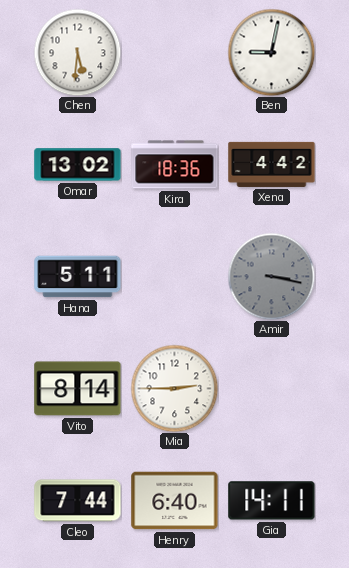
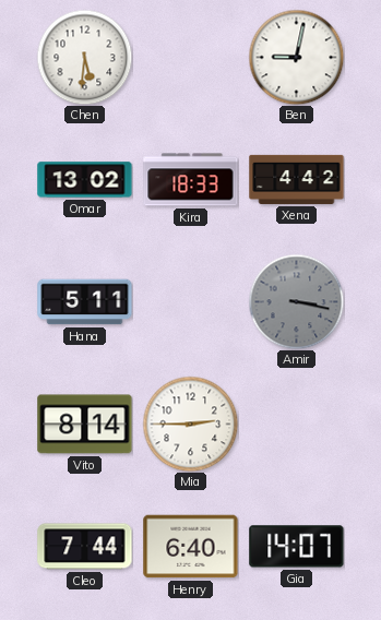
Kira: 18:36 -> 18:33
Gia: 14:11 -> 14:07
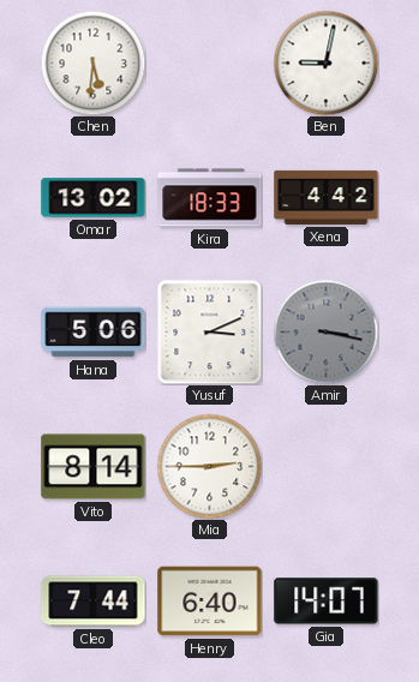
Hana: 5:11 -> 5:06
Yusuf: none -> 3:11
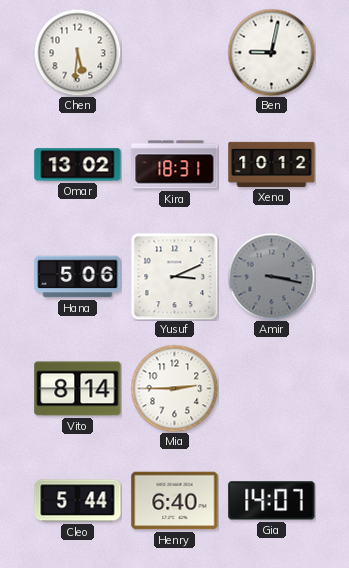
Kira: 18:33 -> 18:31
Xena: 4:42 -> 10:12
Cleo: 7:44 -> 5:44
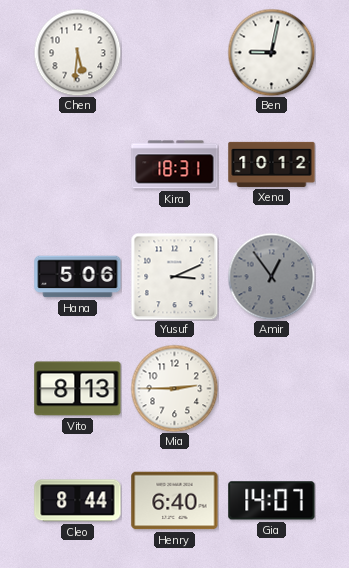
Omar: 13:02 -> none
Amir: 3:17 -> 12:54
Vito: 8:14 -> 8:13
Cleo: 5:44 -> 8:44
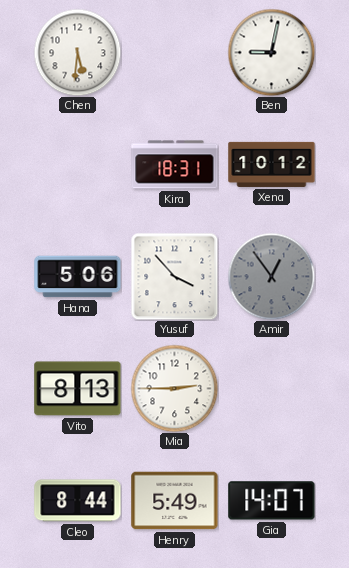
Yusuf: 3:11 -> 3:53
Henry: 6:40 -> 5:49
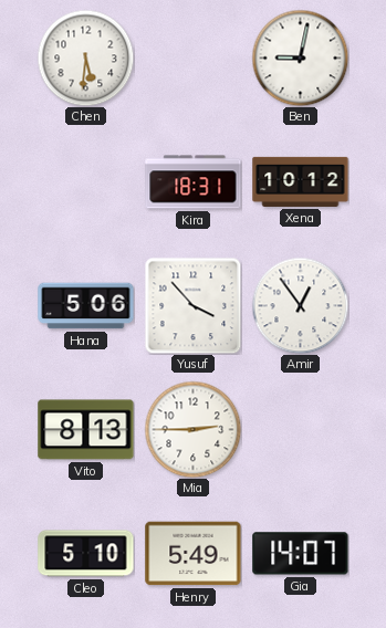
Amir dial: grey -> white
Cleo: 8:44 -> 5:10
